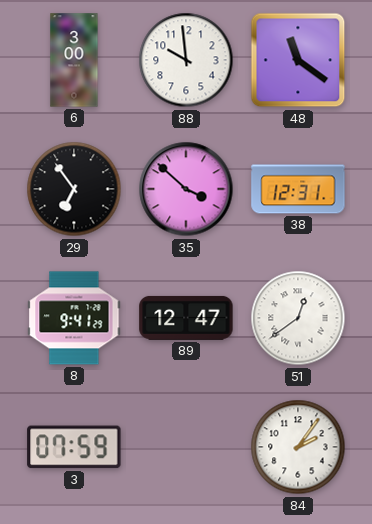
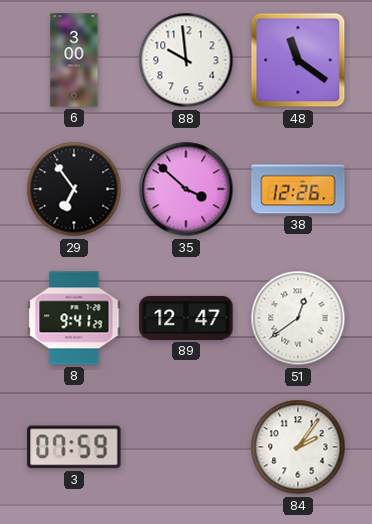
38: 12:31 -> 12:26
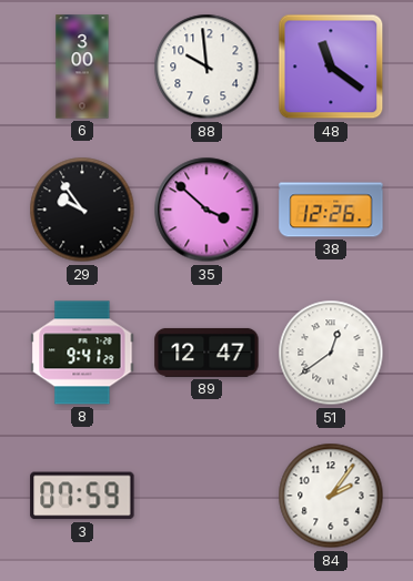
29: 6:54 -> 9:54
